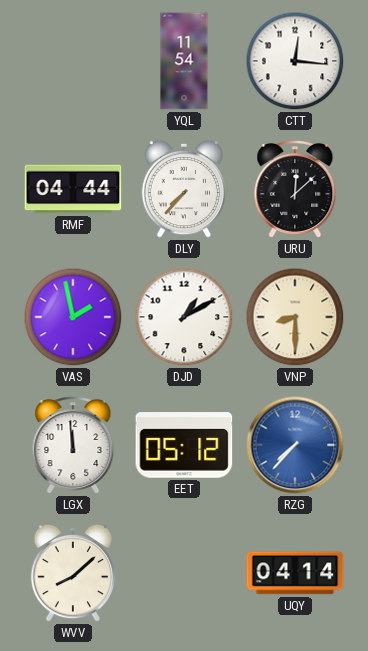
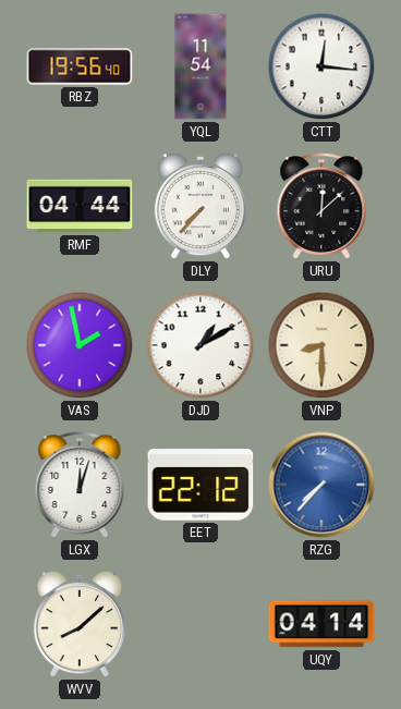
RBZ: none -> 19:56
LGX: 11:59 -> 12:03
EET: 05:12 -> 22:12
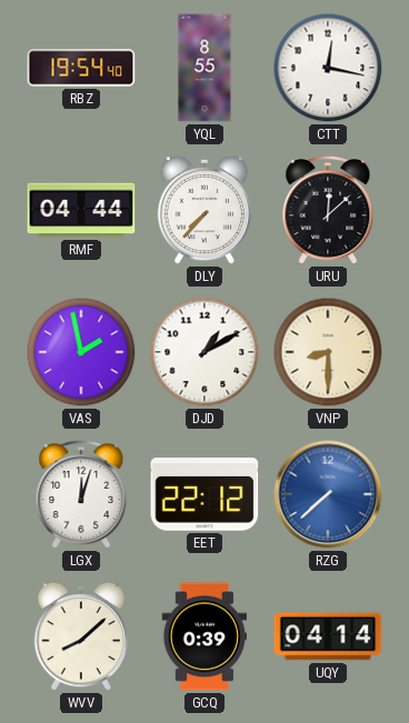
RBZ: 19:56 -> 19:54
YQL: 11:54 -> 8:55
CTT: 12:16 -> 12:17
RZG: 7:37 -> 7:38
GCQ: none -> 0:39
